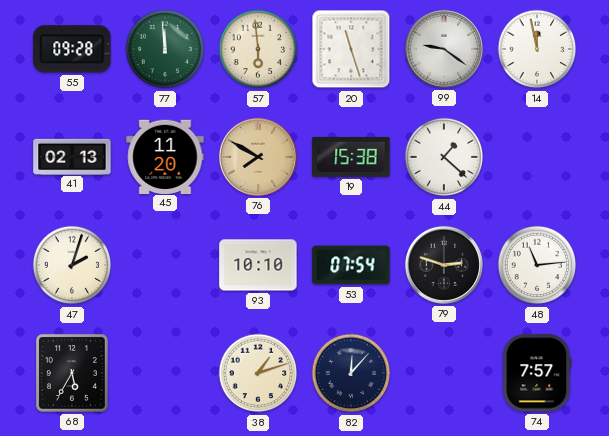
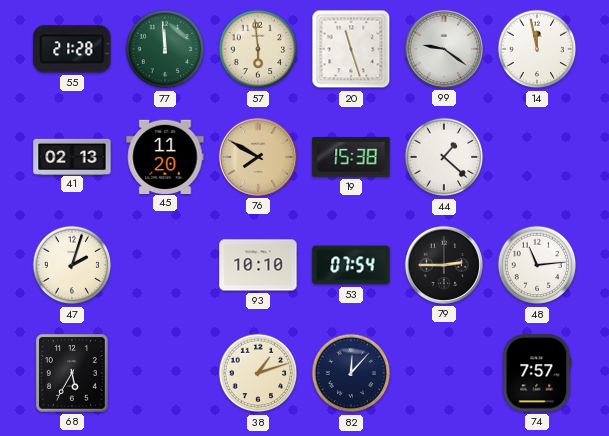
55: 09:28 -> 21:28
79: 2:48 -> 2:45
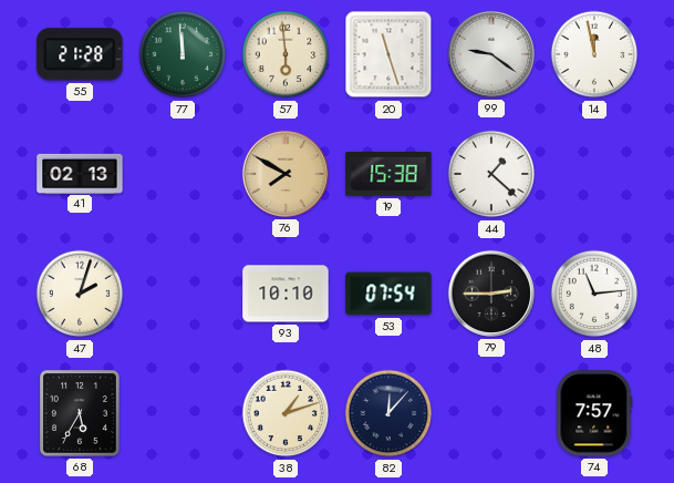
45: 11:20 -> none
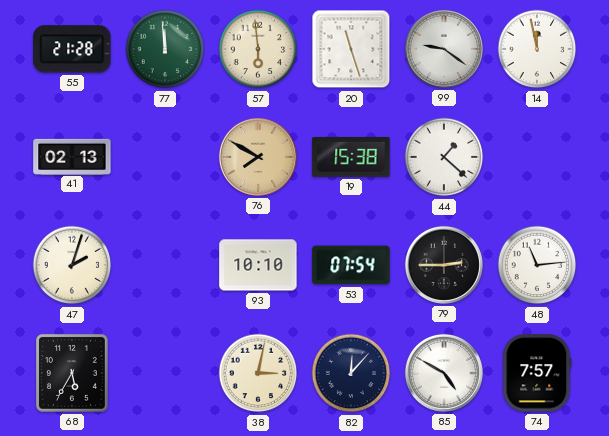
38: 1:12 -> 3:02
85: none -> 4:50
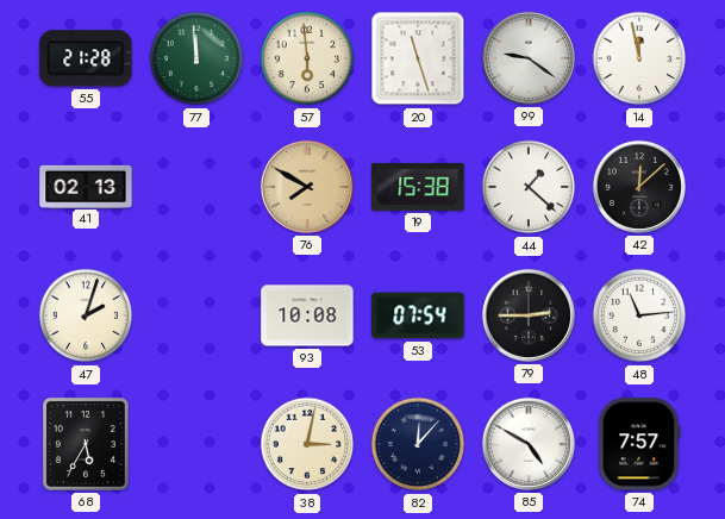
42: none -> 12:08
93: 10:10 -> 10:08
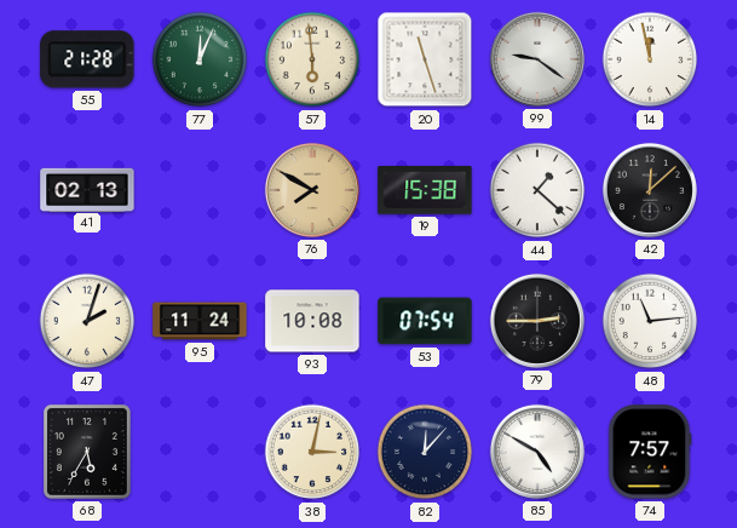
77: 11:59 -> 12:04
95: none -> 11:24
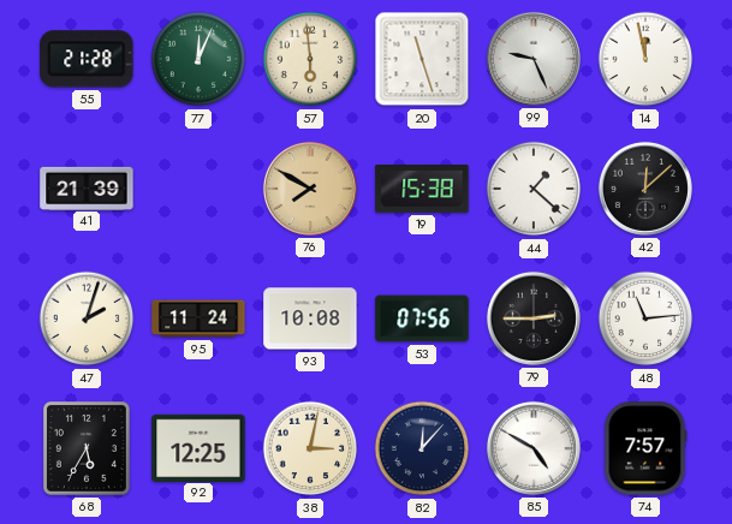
99: 9:21 -> 9:26
41: 02:13 -> 21:39
53: 07:54 -> 07:56
92: none -> 12:25
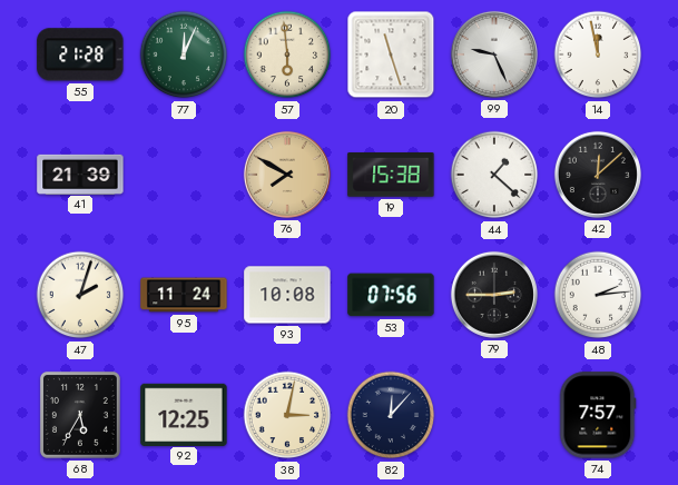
48: 11:14 -> 2:14
85: 4:50 -> none
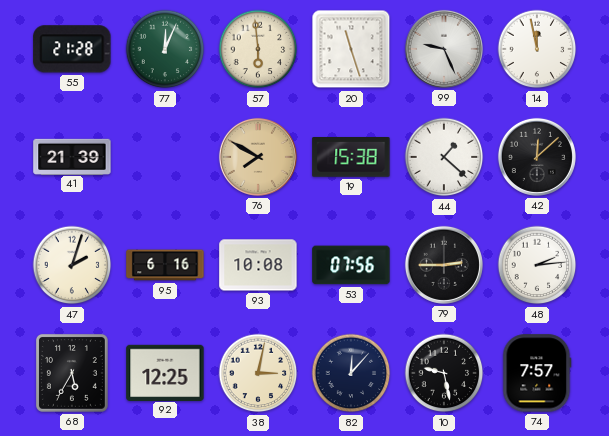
95: 11:24 -> 6:16
10: none -> 9:28
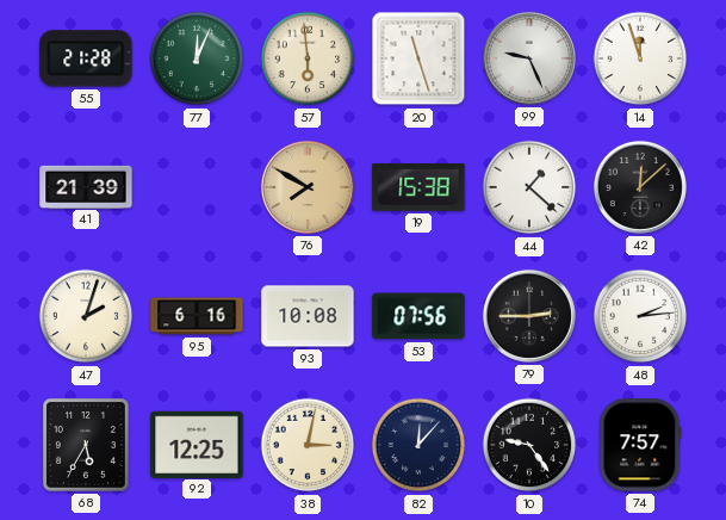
14: 11:58 -> 11:57
10: 9:28 -> 9:24
